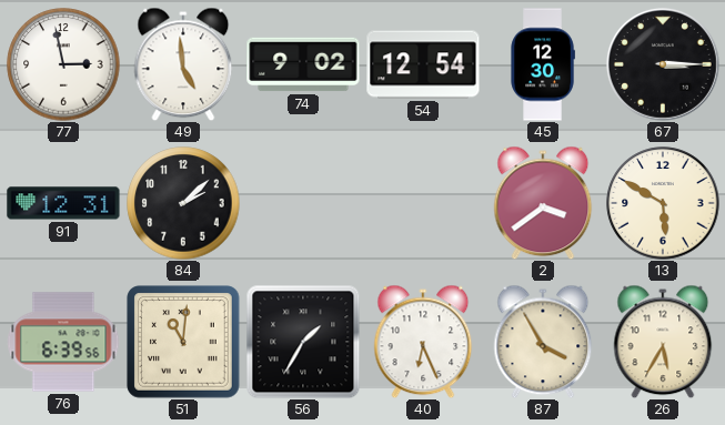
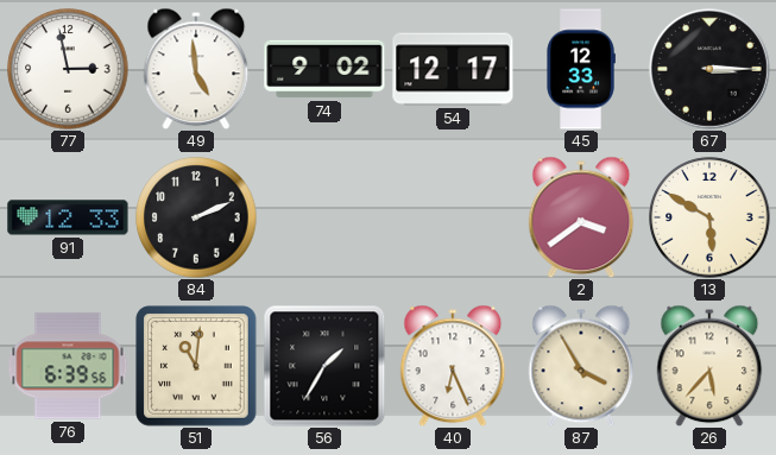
54: 12:54 -> 12:17
45: 12:30 -> 12:33
91: 12:31 -> 12:33
84: 2:08 -> 2:11
26: 5:35 -> 5:37
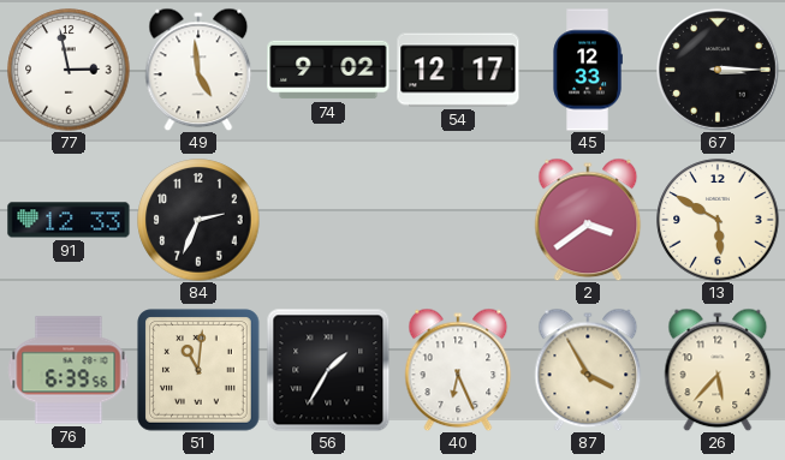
84: 2:11 -> 2:34
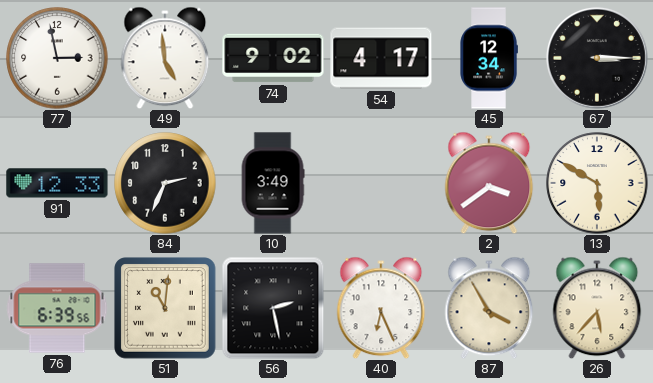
54: 12:17 -> 4:17
45: 12:33 -> 12:34
10: none -> 3:49
56: 1:35 -> 2:28
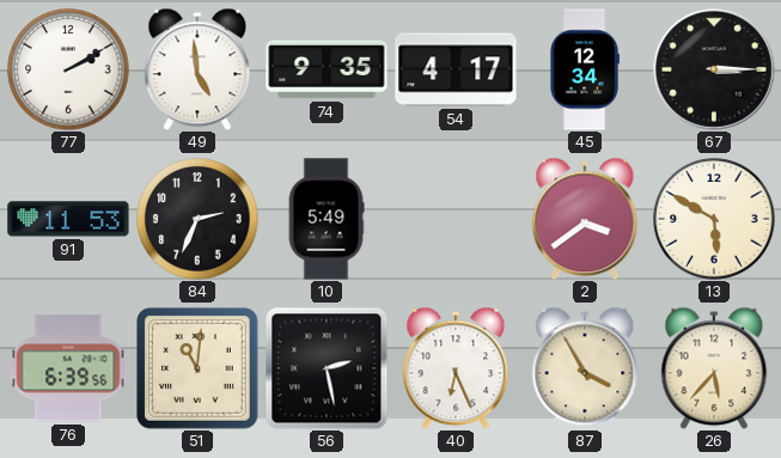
77: 2:58 -> 2:10
74: 9:02 -> 9:35
91: 12:33 -> 11:53
10: 3:49 -> 5:49
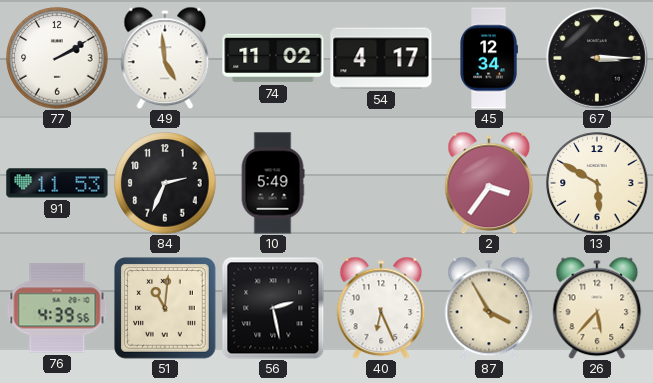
74: 9:35 -> 11:02
2: 3:39 -> 3:36
76: 6:39 -> 4:39
